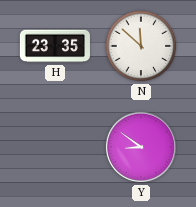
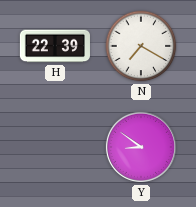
H: 23:35 -> 22:39
N: 11:52 -> 7:20
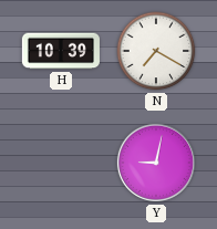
H: 22:39 -> 10:39
Y: 8:51 -> 9:02
